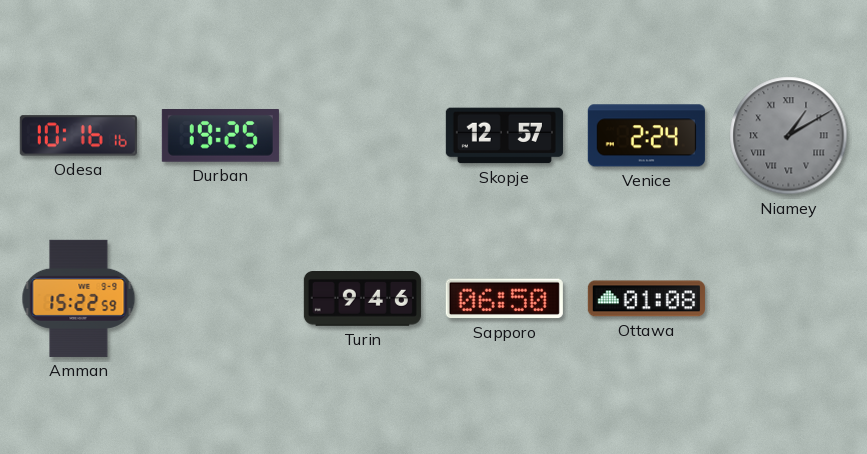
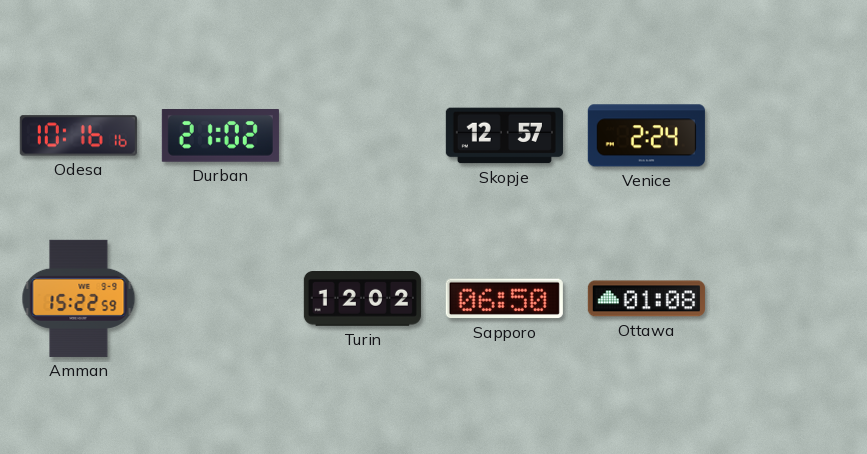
Durban: 19:25 -> 21:02
Niamey: 1:10 -> none
Turin: 9:46 -> 12:02
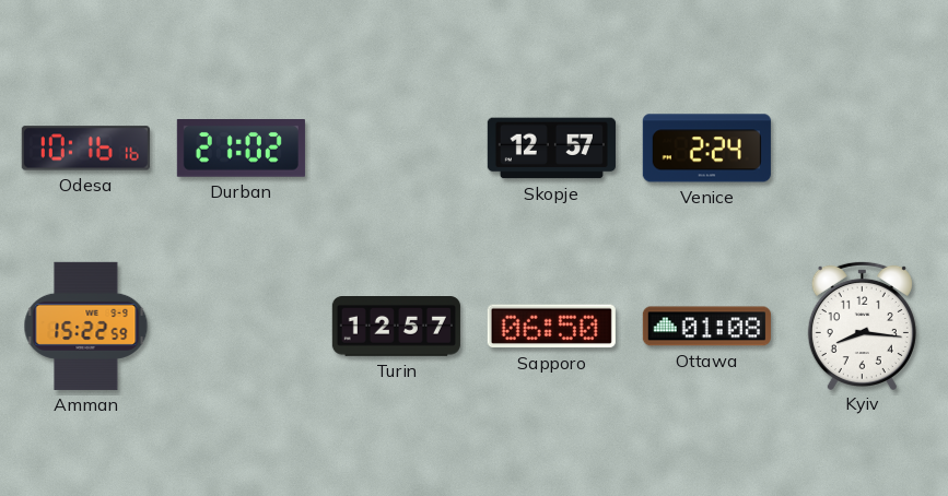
Turin: 12:02 -> 12:57
Kyiv: none -> 8:16
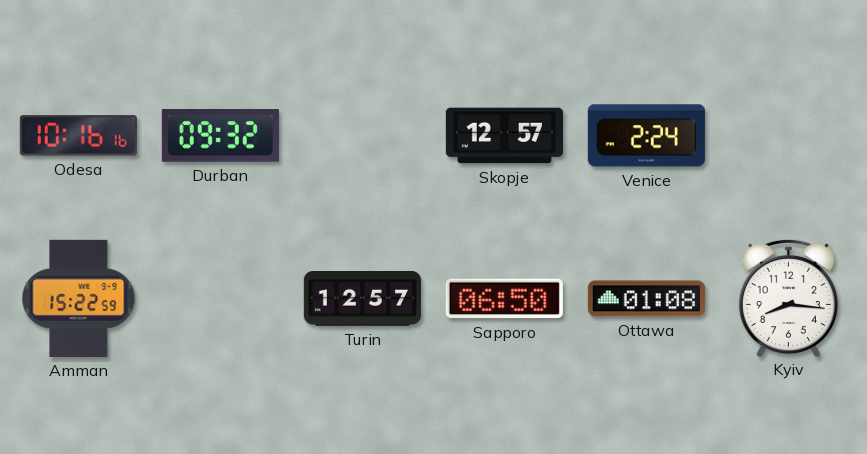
Durban: 21:02 -> 09:32
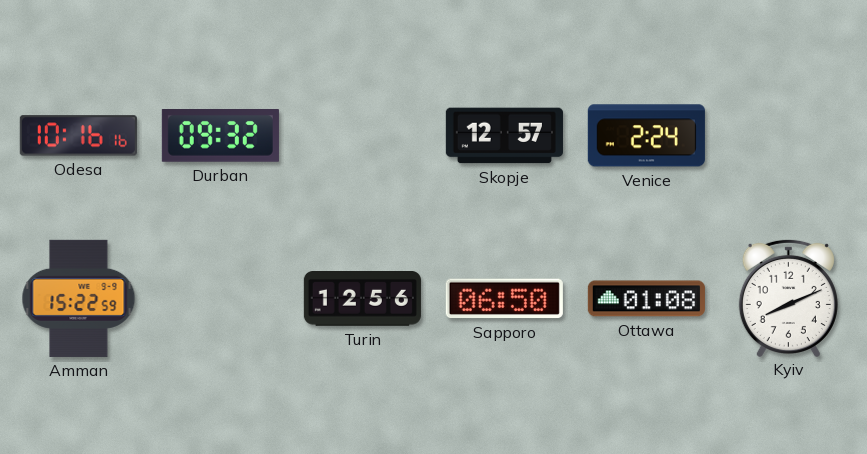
Turin: 12:57 -> 12:56
Kyiv: 8:16 -> 8:11
